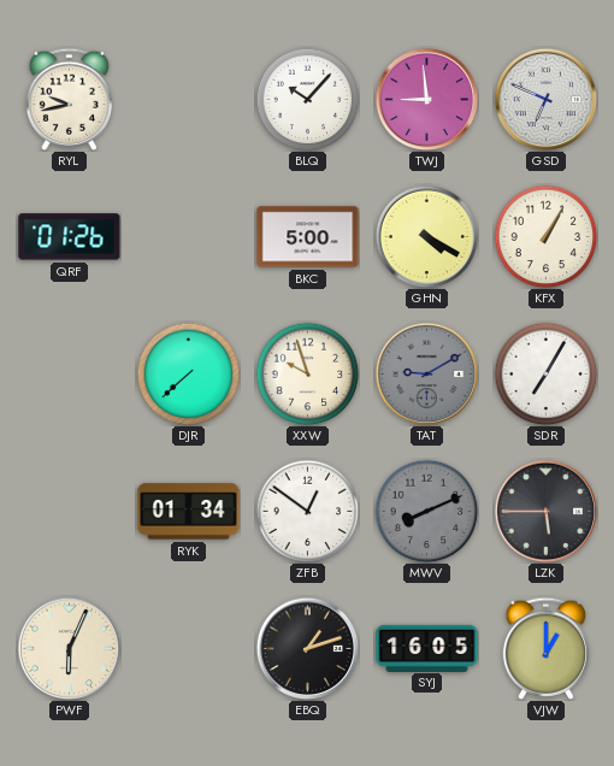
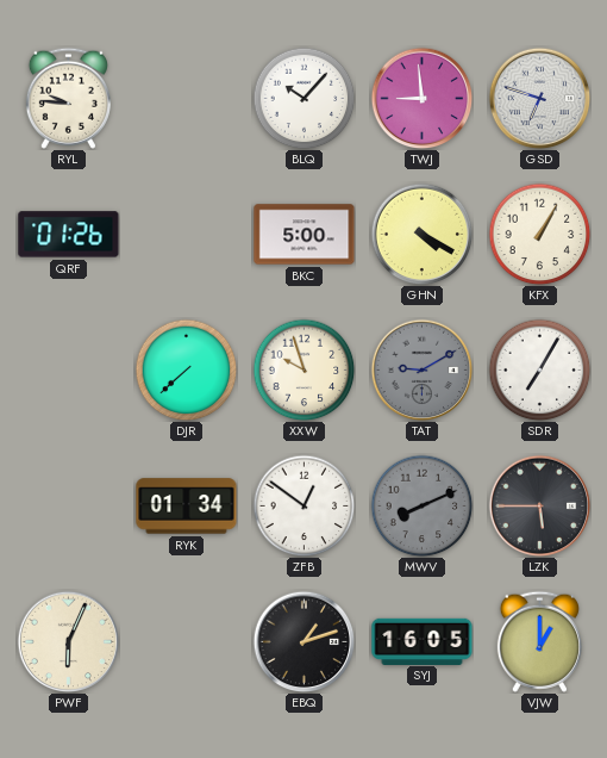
RYL: 9:43 -> 9:46
GSD: 6:49 -> 6:48
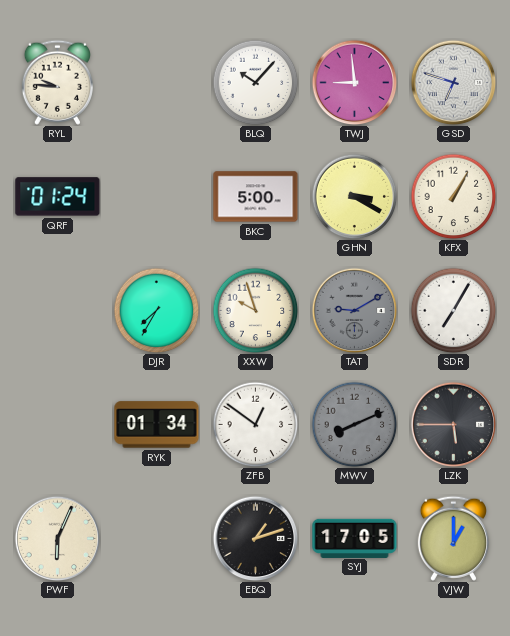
QRF: 01:26 -> 01:24
GHN: 4:20 -> 3:20
DJR: 7:38 -> 7:35
SYJ: 16:05 -> 17:05
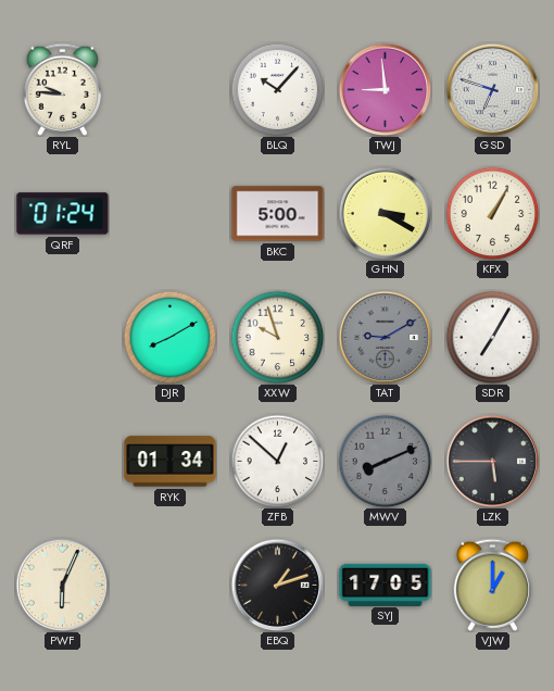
DJR: 7:35 -> 8:10
ZFB: 12:51 -> 12:52
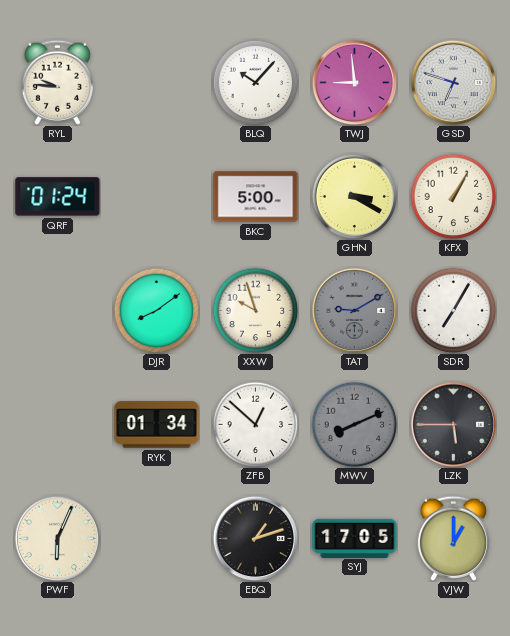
DJR: 8:10 -> 8:09
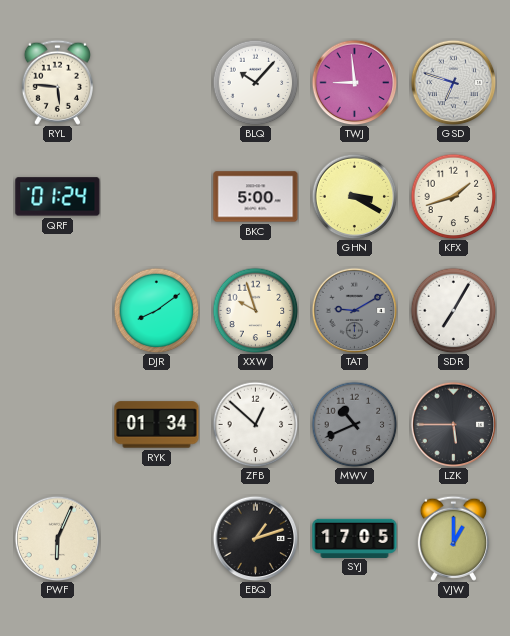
RYL: 9:46 -> 5:46
KFX: 1:05 -> 1:42
MWV: 8:11 -> 10:41
